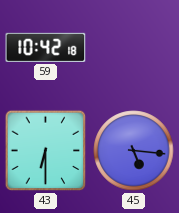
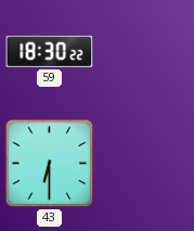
59: 10:42 -> 18:30
45: 5:16 -> none
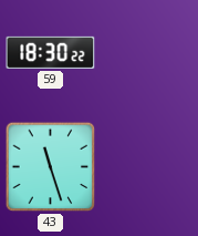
43: 6:30 -> 11:27
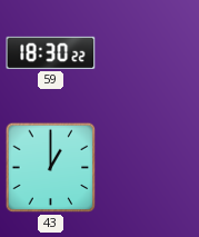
43: 11:27 -> 1:00
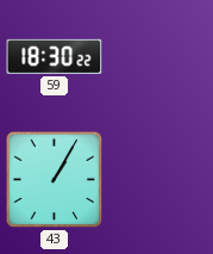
43: 1:00 -> 1:05
